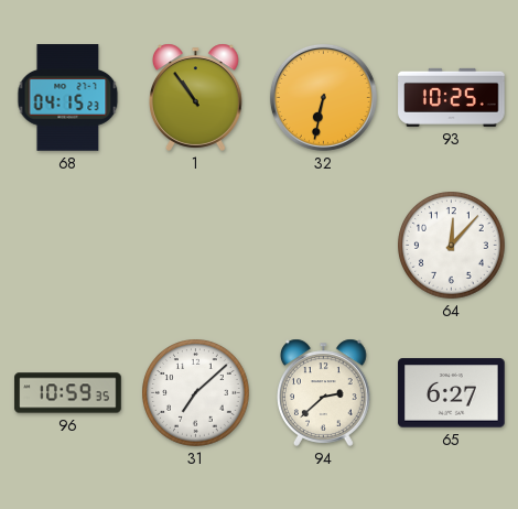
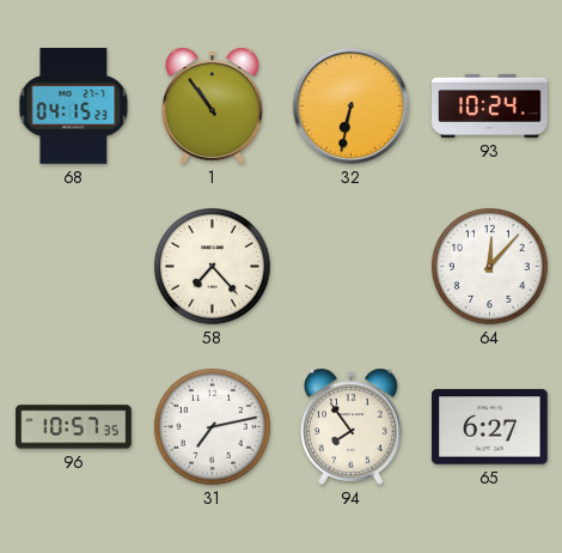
93: 10:25 -> 10:24
58: none -> 7:23
96: 10:59 -> 10:57
31: 7:08 -> 7:13
94: 2:38 -> 7:54
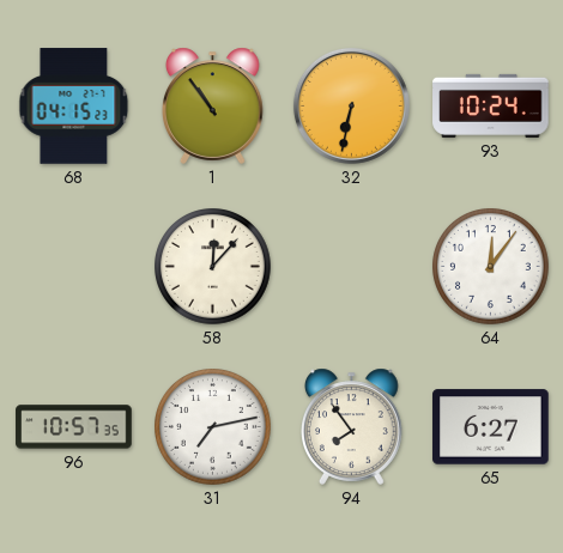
58: 7:23 -> 12:07
64: 12:07 -> 12:06
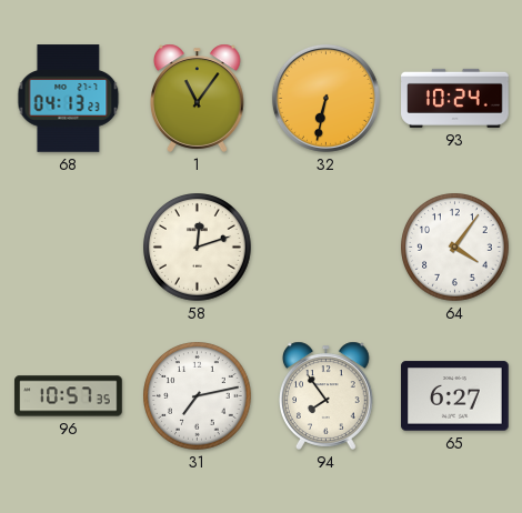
68: 04:15 -> 04:13
1: 10:54 -> 11:06
58: 12:07 -> 12:12
64: 12:06 -> 4:06
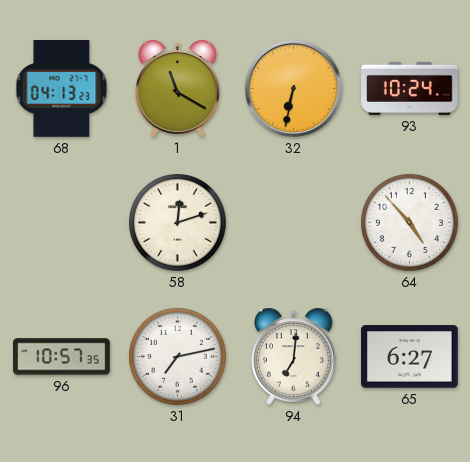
1: 11:06 -> 11:20
64: 4:06 -> 4:53
94: 7:54 -> 7:01
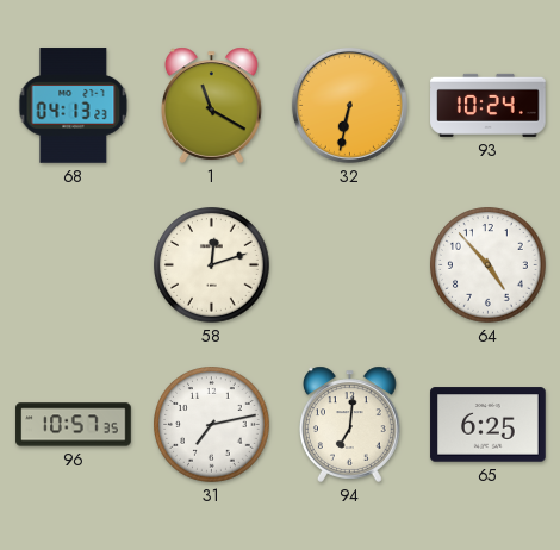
65: 6:27 -> 6:25
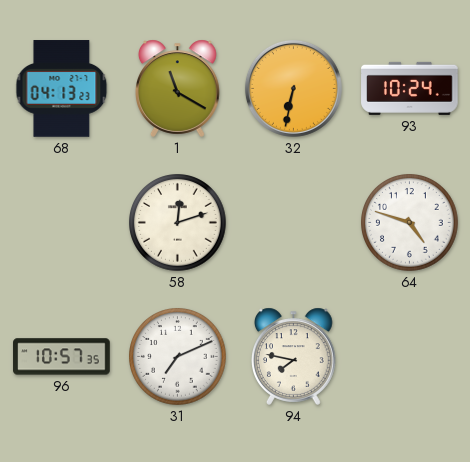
64: 4:53 -> 4:48
31: 7:13 -> 7:11
94: 7:01 -> 7:47
65: 6:25 -> none
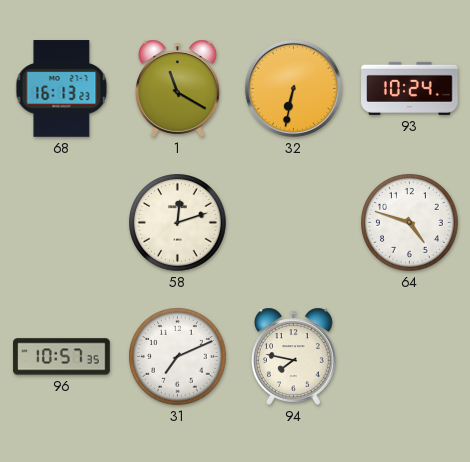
68: 04:13 -> 16:13
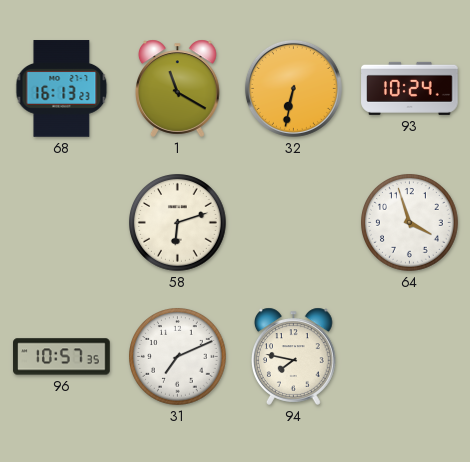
58: 12:12 -> 6:12
64: 4:48 -> 3:57
